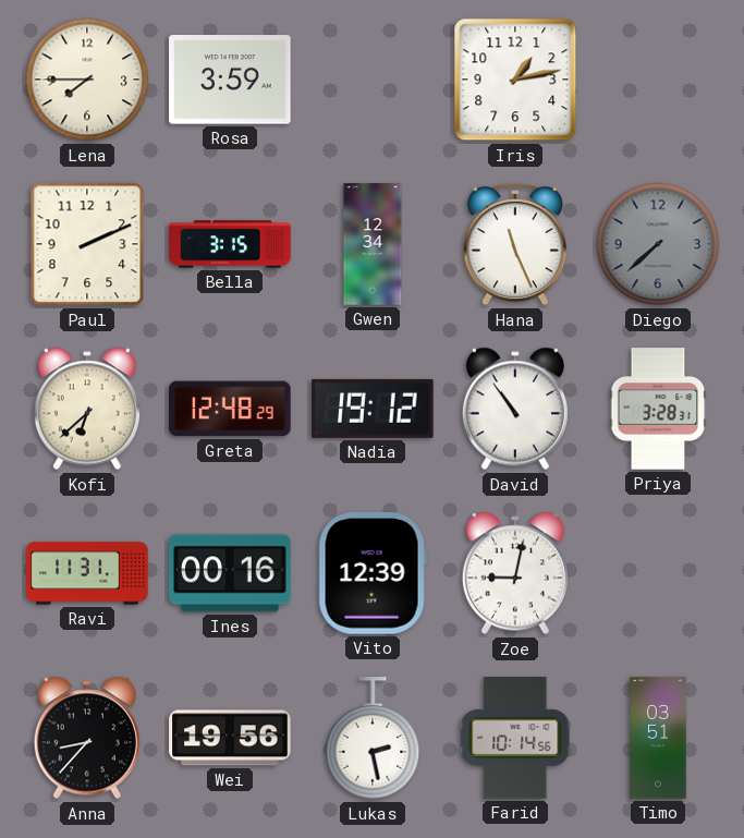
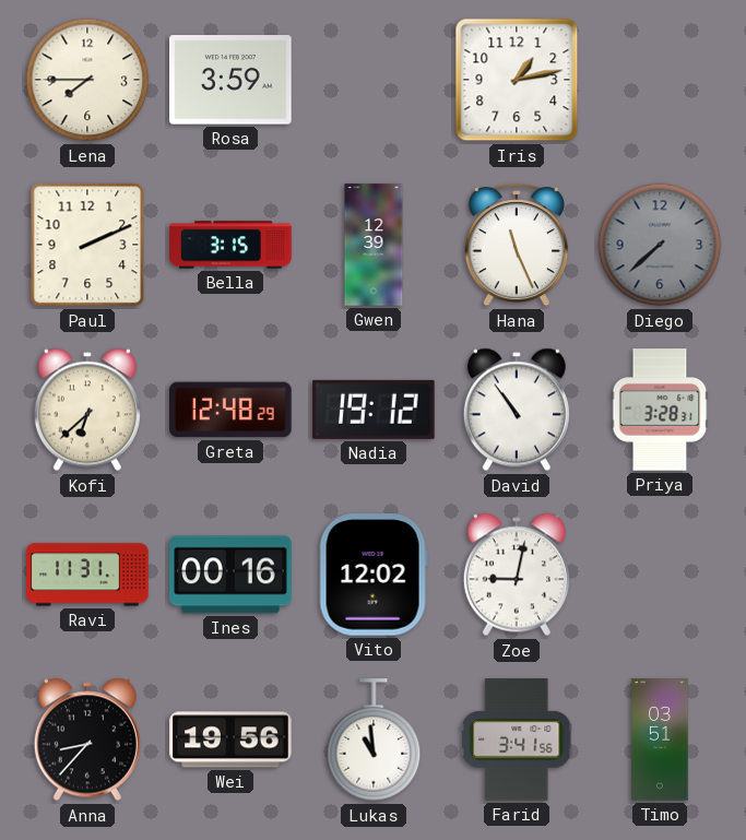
Gwen: 12:34 -> 12:39
Vito: 12:39 -> 12:02
Lukas: 2:28 -> 10:59
Farid: 10:14 -> 3:41
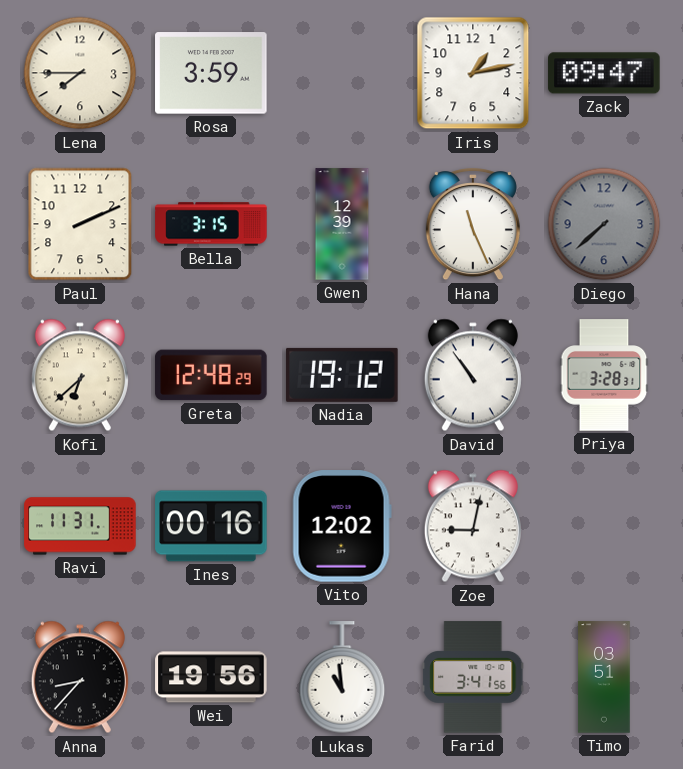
Zack: none -> 09:47
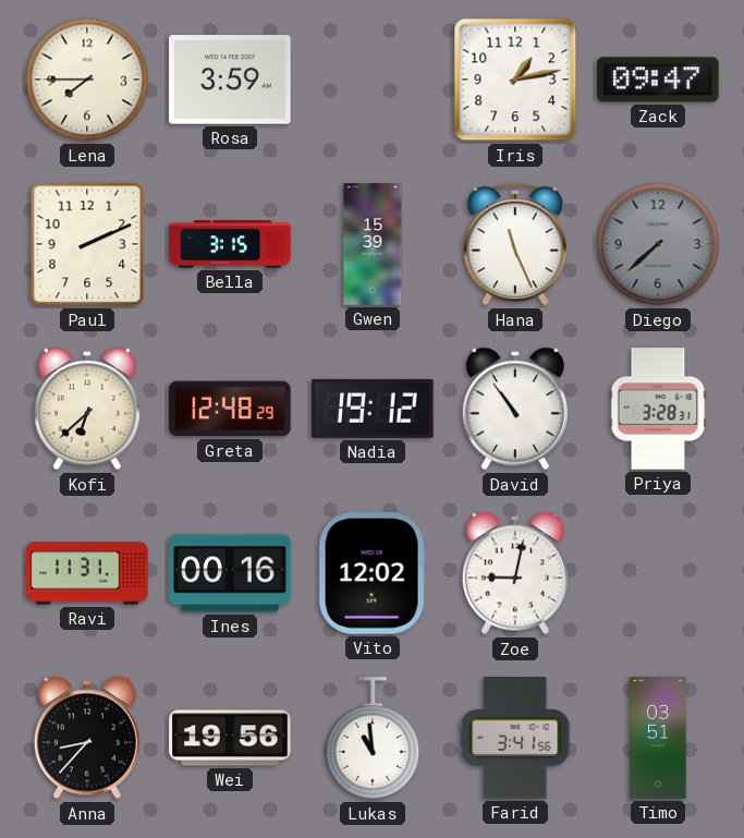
Gwen: 12:39 -> 15:39
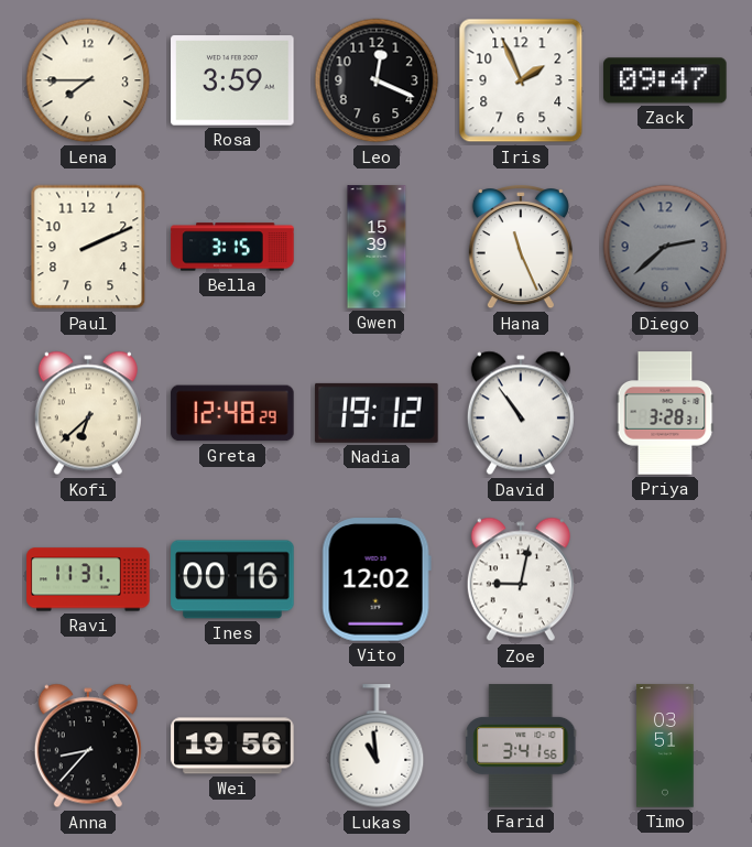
Leo: none -> 12:19
Iris: 1:13 -> 1:56
Diego: 7:38 -> 2:38
